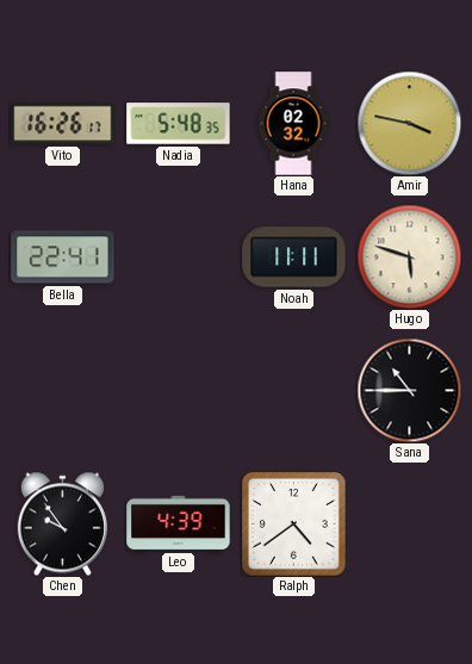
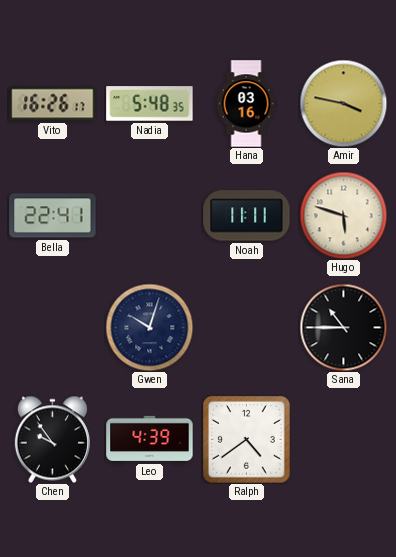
Hana: 02:32 -> 03:16
Gwen: none -> 10:03
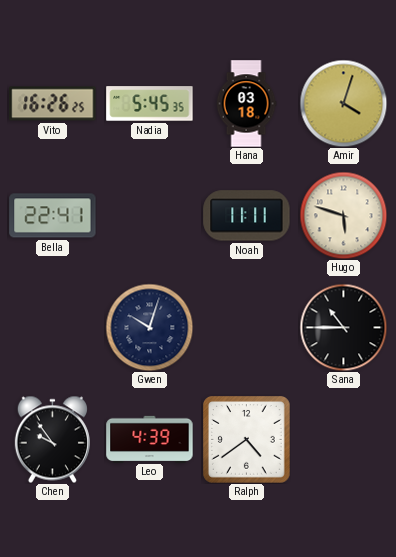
Vito: 16:26:17 -> 16:26:25
Nadia: 5:48 -> 5:45
Hana: 03:16 -> 03:18
Amir: 3:47 -> 4:03
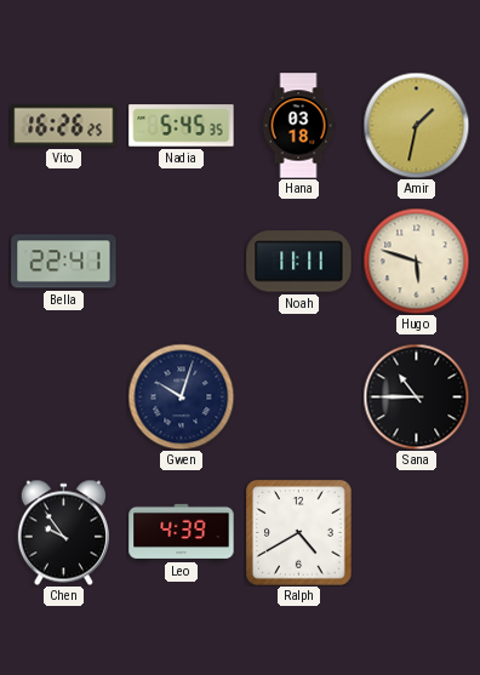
Amir: 4:03 -> 1:32
Ralph: 4:39 -> 4:40
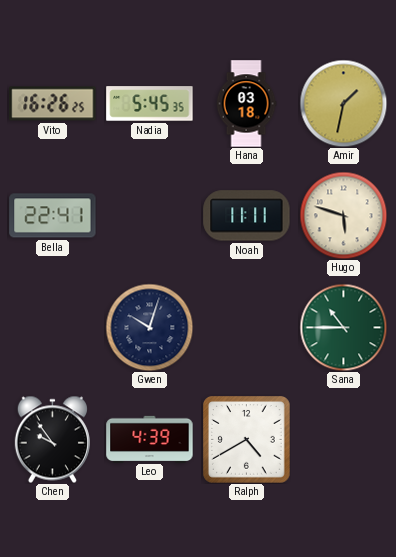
Sana dial: black -> green
